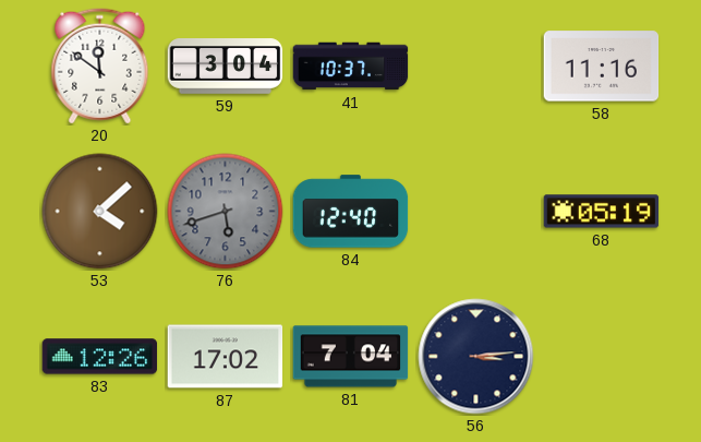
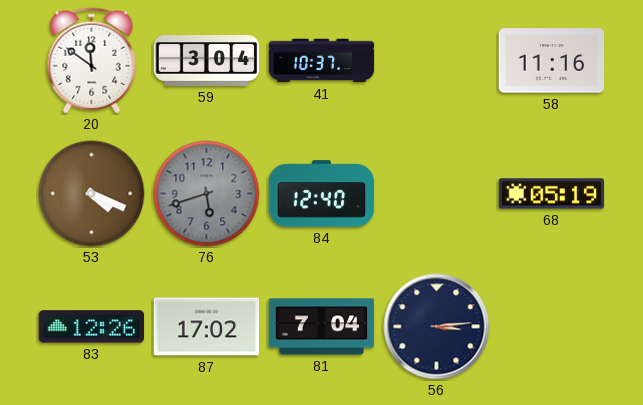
53: 4:08 -> 4:19
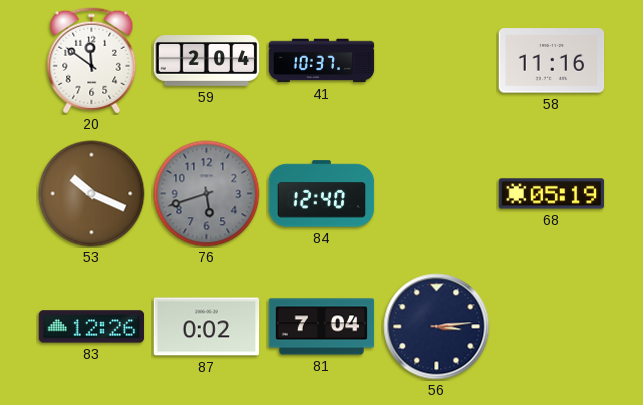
59: 3:04 -> 2:04
53: 4:19 -> 10:19
87: 17:02 -> 0:02
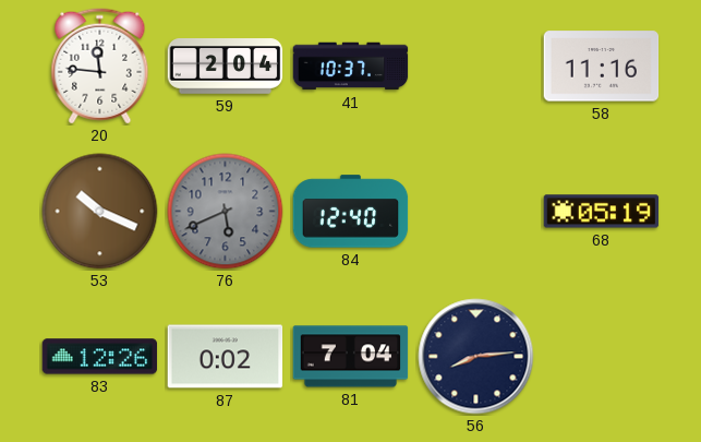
20: 11:51 -> 11:46
76: 5:42 -> 5:41
56: 3:14 -> 8:14
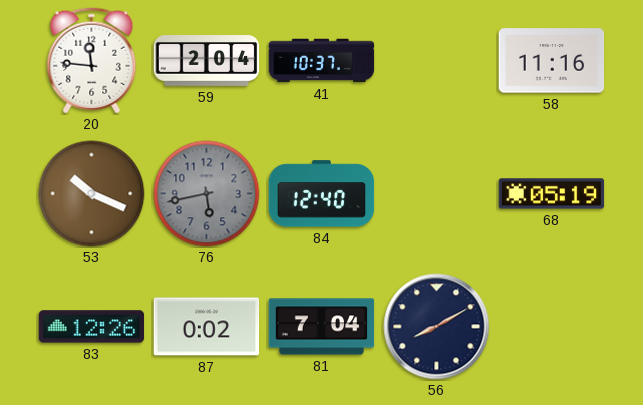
76: 5:41 -> 5:43
56: 8:14 -> 8:10
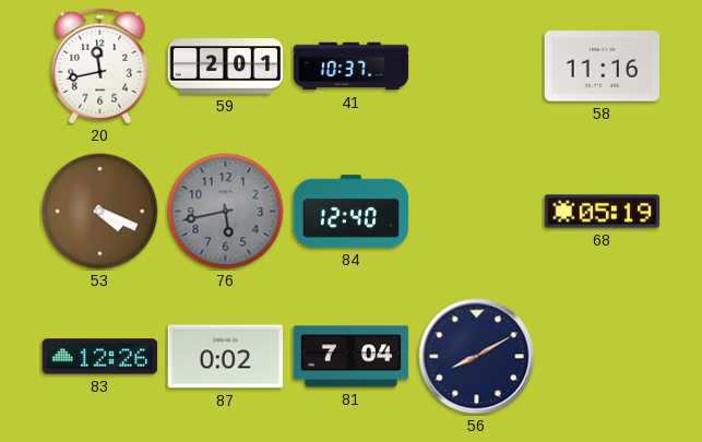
20: 11:46 -> 11:43
59: 2:04 -> 2:01
53: 10:19 -> 4:19
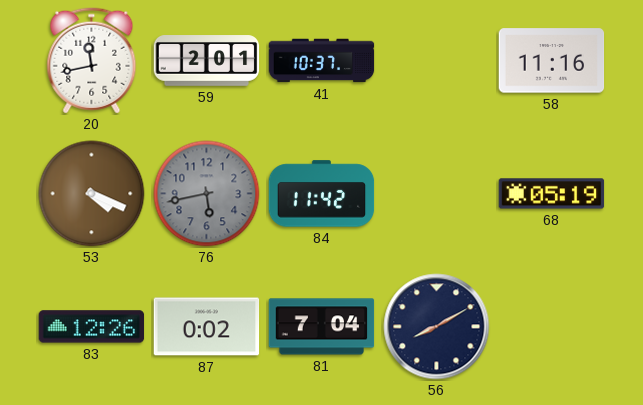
84: 12:40 -> 11:42
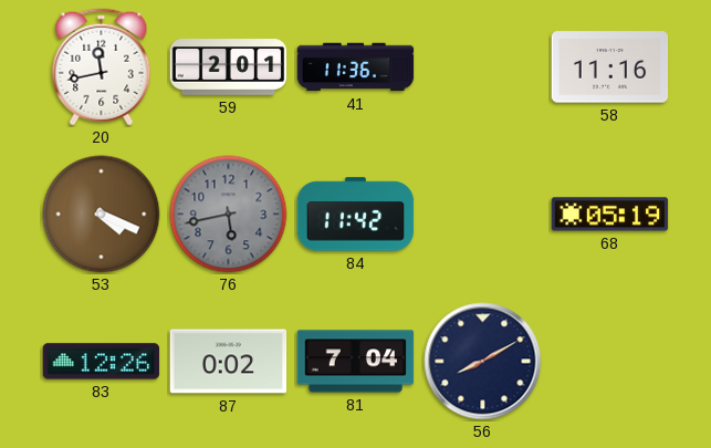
41: 10:37 -> 11:36
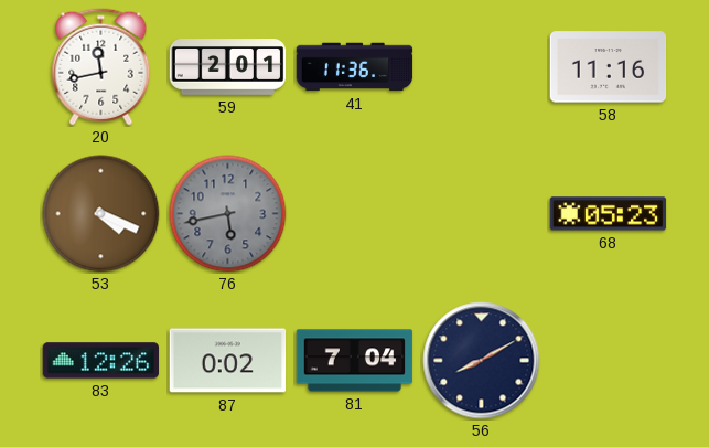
84: 11:42 -> none
68: 05:19 -> 05:23
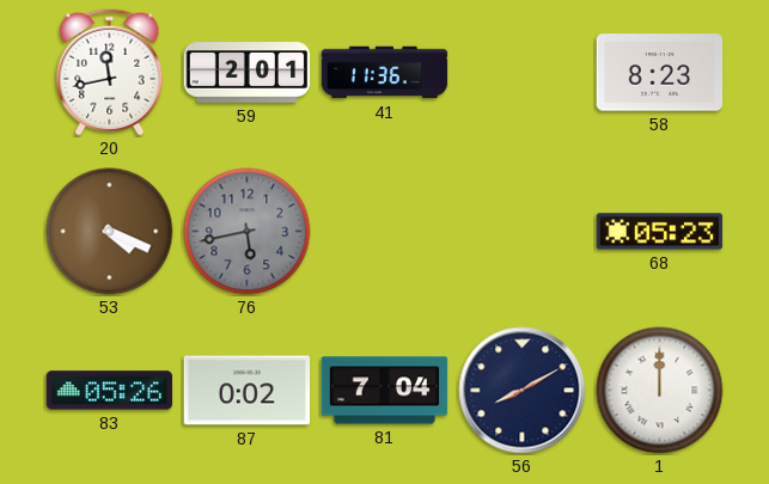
58: 11:16 -> 8:23
83: 12:26 -> 05:26
1: none -> 12:00
